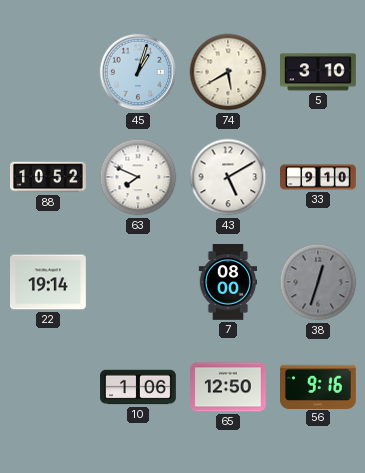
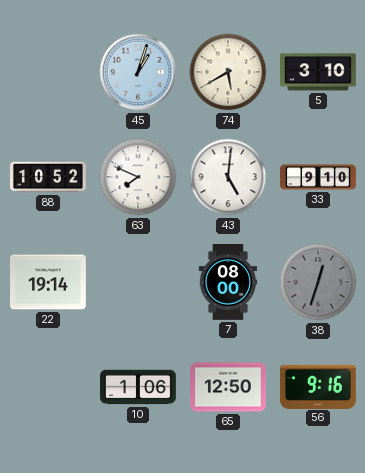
43: 5:10 -> 5:01
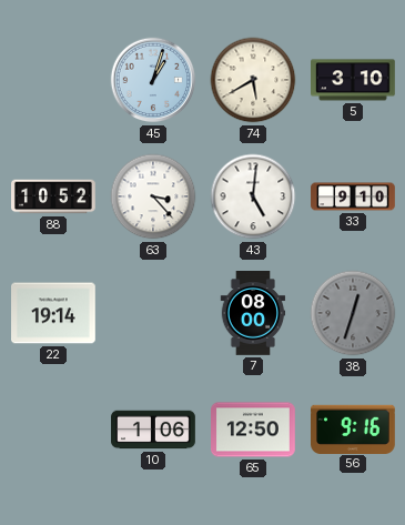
63: 7:49 -> 3:23
